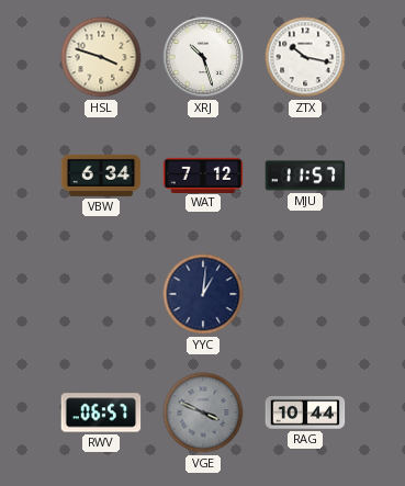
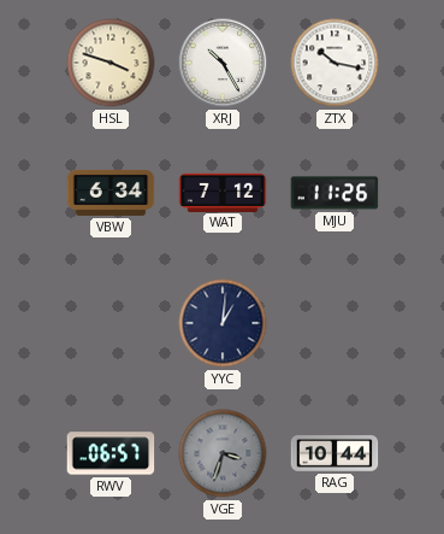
XRJ: 10:27 -> 10:25
MJU: 11:57 -> 11:26
VGE: 3:49 -> 3:33
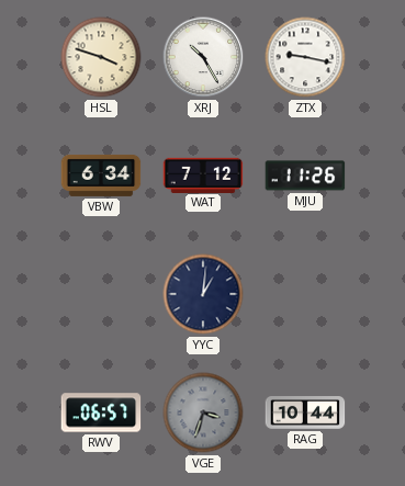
ZTX: 10:17 -> 9:17
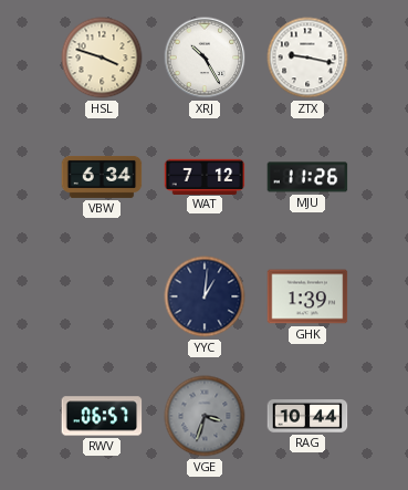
GHK: none -> 1:39
